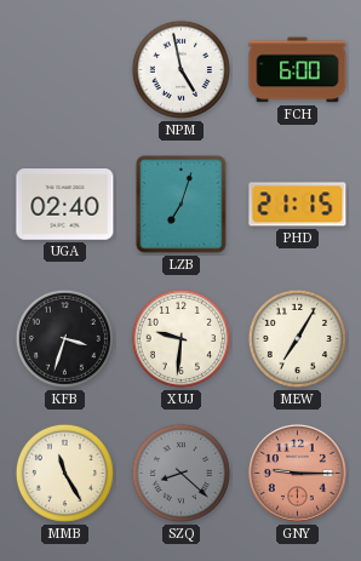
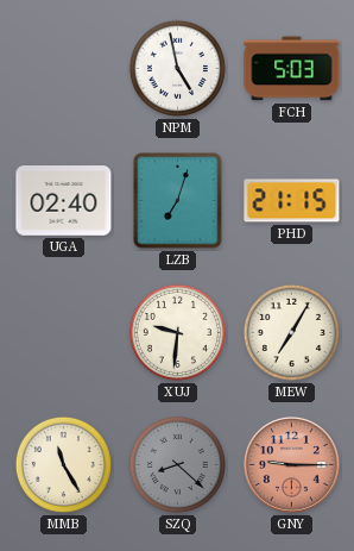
FCH: 6:00 -> 5:03
KFB: 3:33 -> none
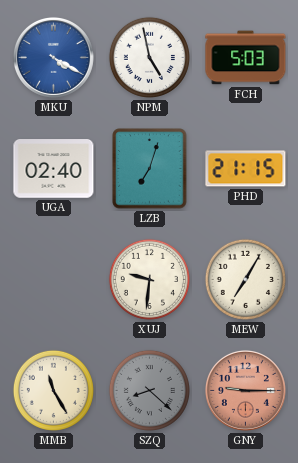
MKU: none -> 4:20
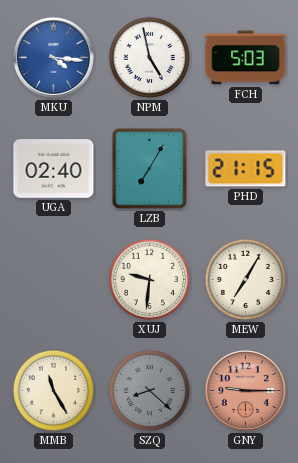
MKU: 4:20 -> 4:16
LZB: 7:03 -> 7:05
